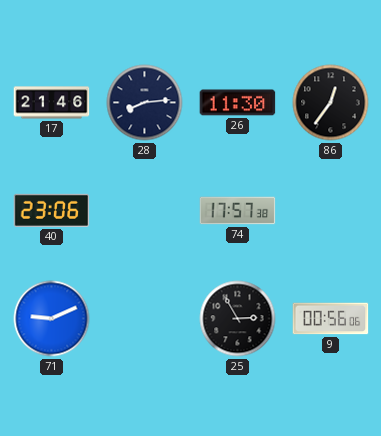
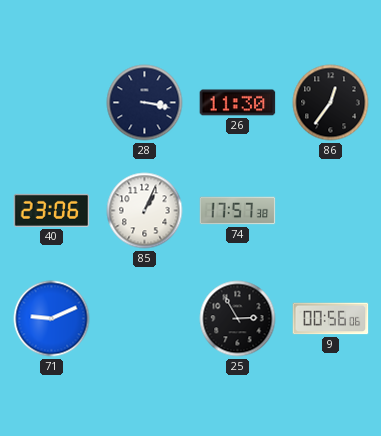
17: 21:46 -> none
28: 8:14 -> 3:17
85: none -> 1:04
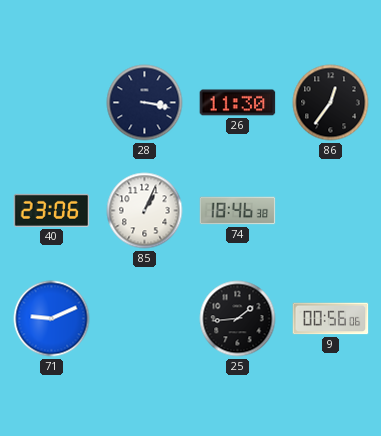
74: 17:57 -> 18:46
25: 2:55 -> 1:44
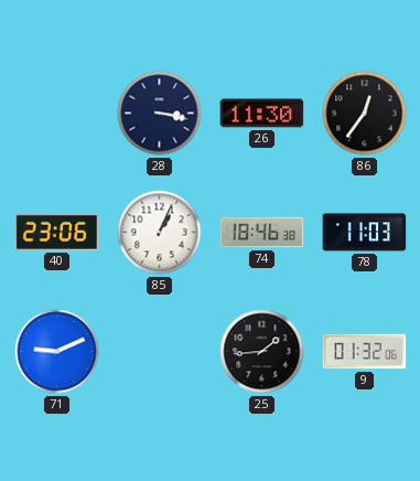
78: none -> 11:03
9: 00:56 -> 01:32
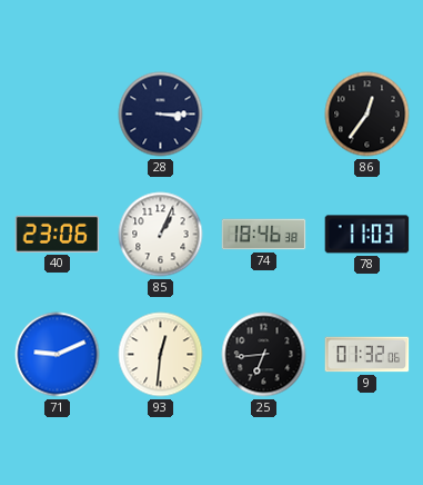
28: 3:17 -> 3:15
26: 11:30 -> none
93: none -> 12:31
25: 1:44 -> 6:44
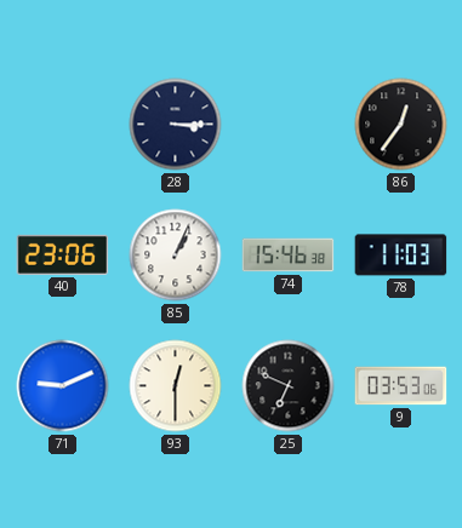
74: 18:46 -> 15:46
93: 12:31 -> 12:30
25: 6:44 -> 6:49
9: 01:32 -> 03:53
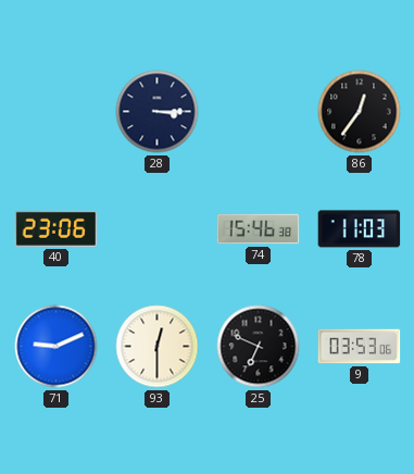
85: 1:04 -> none
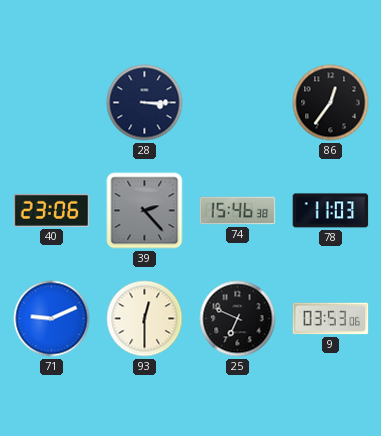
39: none -> 2:23
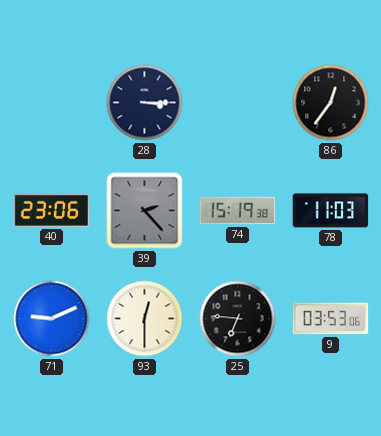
74: 15:46 -> 15:19
25: 6:49 -> 6:46
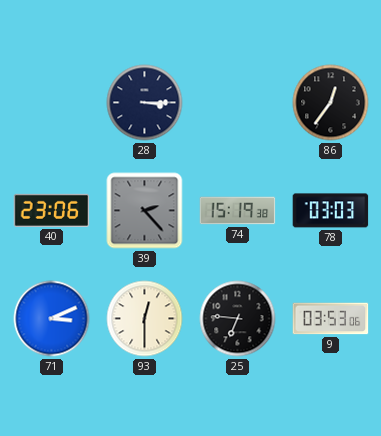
78: 11:03 -> 03:03
71: 9:11 -> 3:11
